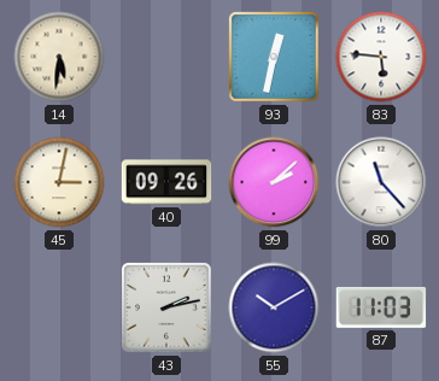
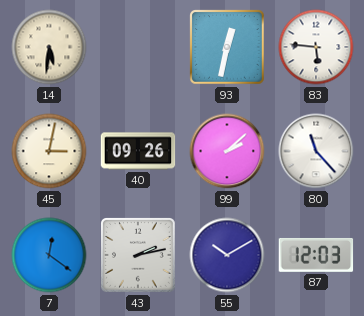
7: none -> 12:21
87: 11:03 -> 12:03
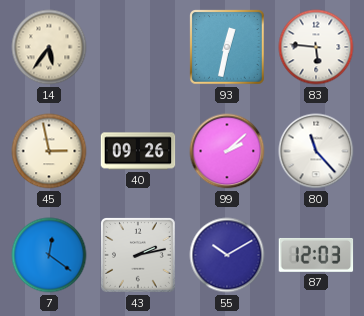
14: 5:31 -> 5:36
45: 3:02 -> 2:58
